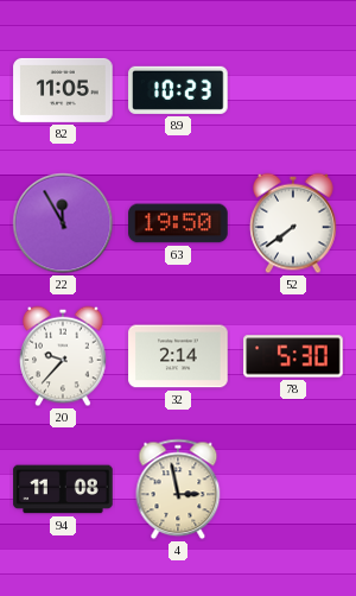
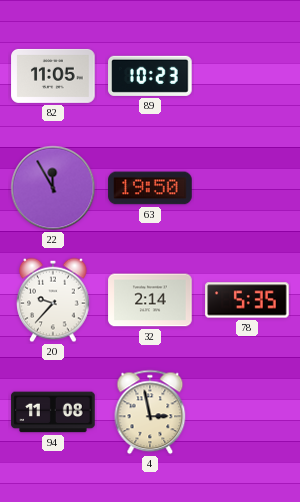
52: 7:39 -> none
78: 5:30 -> 5:35
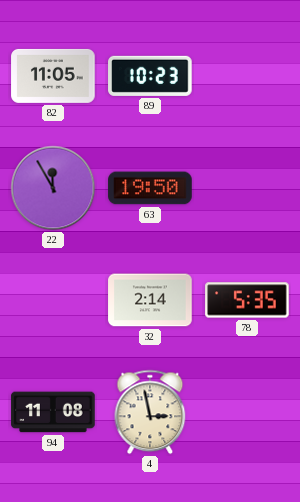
20: 9:37 -> none
